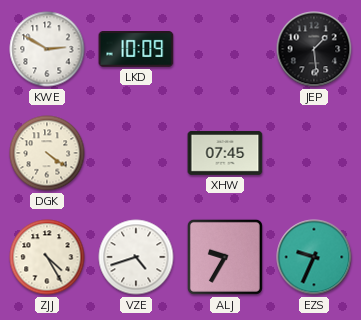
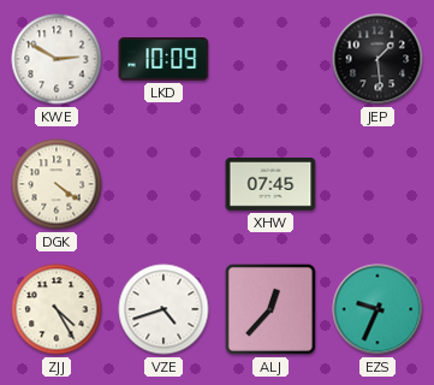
ALJ: 9:35 -> 12:37
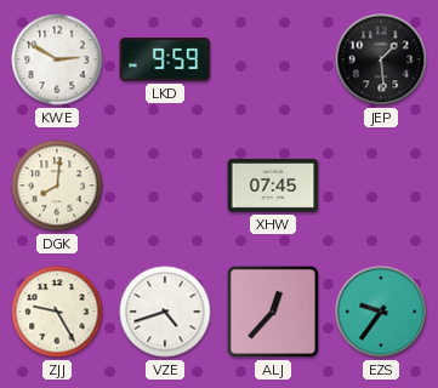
LKD: 10:09 -> 9:59
DGK: 4:21 -> 8:01
ZJJ: 4:25 -> 9:25
EZS: 9:34 -> 9:36
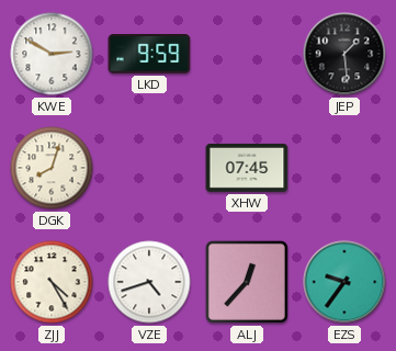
DGK: 8:01 -> 8:03
ZJJ: 9:25 -> 4:25
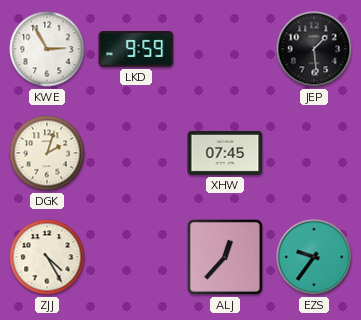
KWE: 2:50 -> 2:55
DGK: 8:03 -> 2:03
VZE: 4:42 -> none
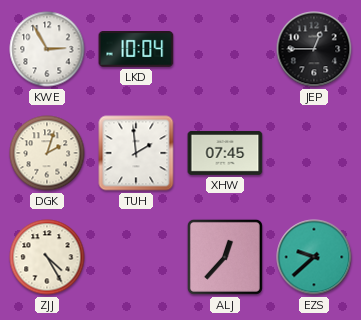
LKD: 9:59 -> 10:04
JEP: 1:29 -> 12:45
TUH: none -> 1:59
EZS: 9:36 -> 9:38
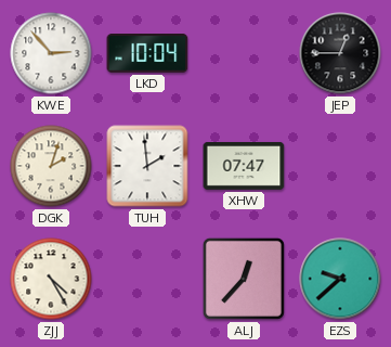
KWE: 2:55 -> 2:53
XHW: 07:45 -> 07:47
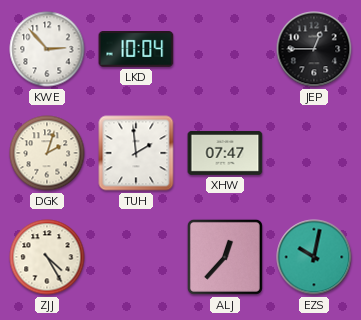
EZS: 9:38 -> 10:02
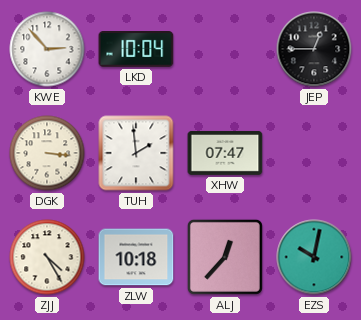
DGK: 2:03 -> 3:16
ZLW: none -> 10:18
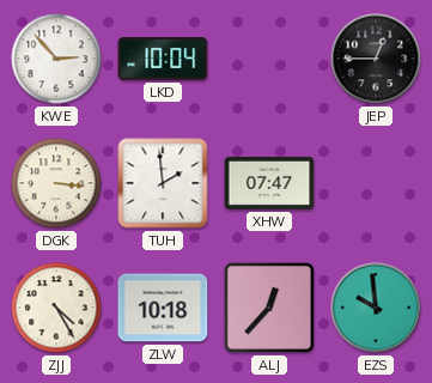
EZS: 10:02 -> 9:59
